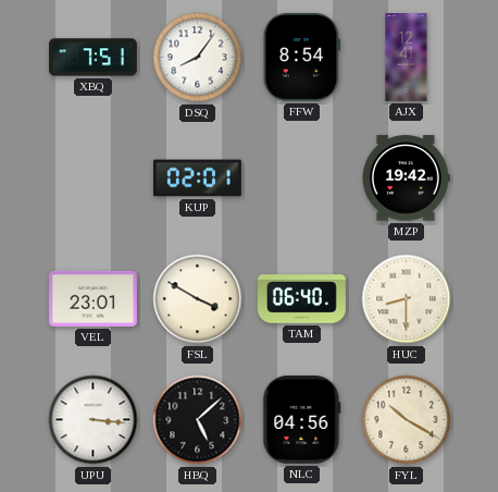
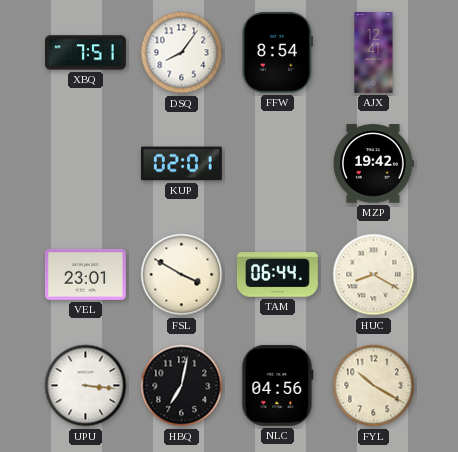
TAM: 06:40 -> 06:44
HUC: 8:30 -> 8:20
HBQ: 5:08 -> 7:02
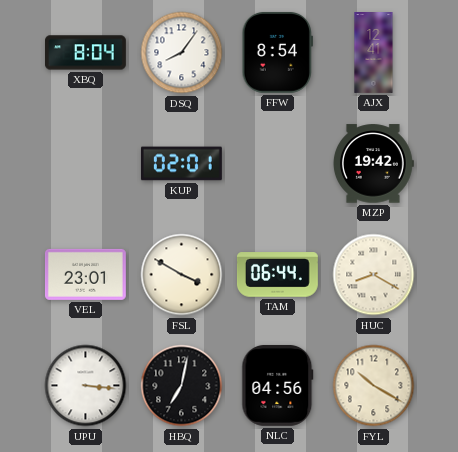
XBQ: 7:51 -> 8:04
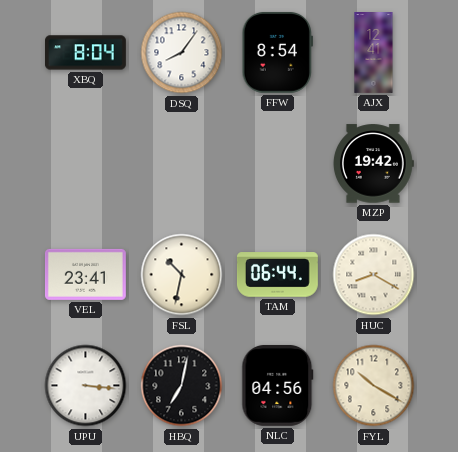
KUP: 02:01 -> none
VEL: 23:01 -> 23:41
FSL: 3:50 -> 10:32
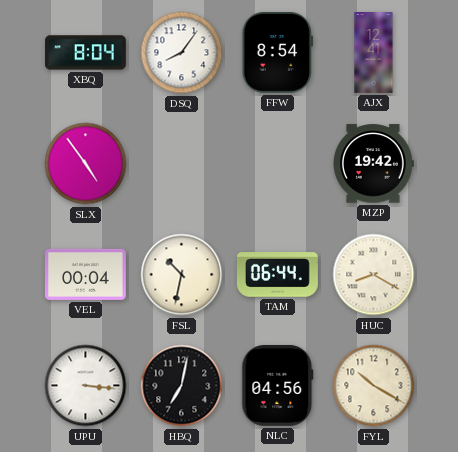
SLX: none -> 4:54
VEL: 23:41 -> 00:04
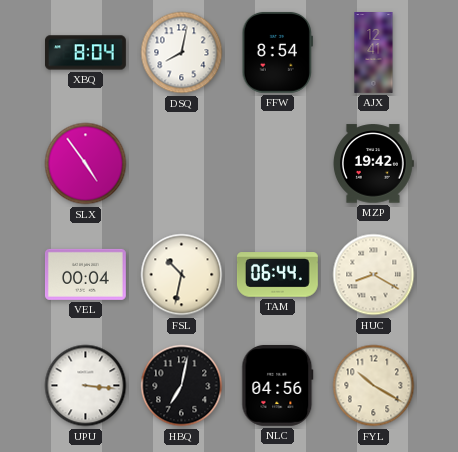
DSQ: 8:06 -> 8:02
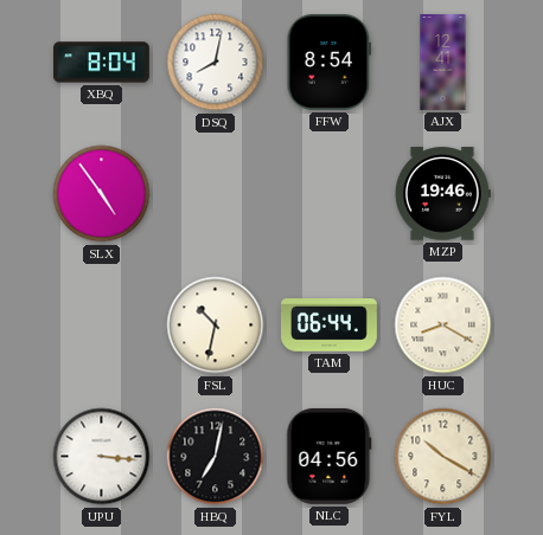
MZP: 19:42 -> 19:46
VEL: 00:04 -> none
